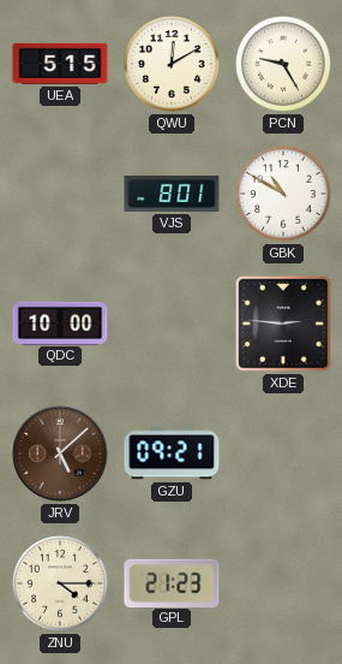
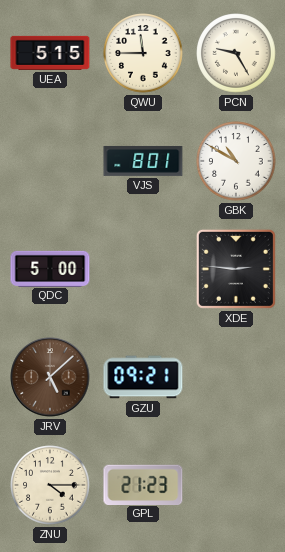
QWU: 12:10 -> 11:45
QDC: 10:00 -> 5:00
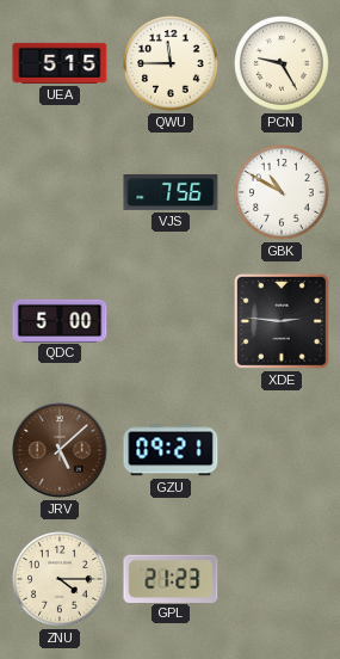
VJS: 8:01 -> 7:56
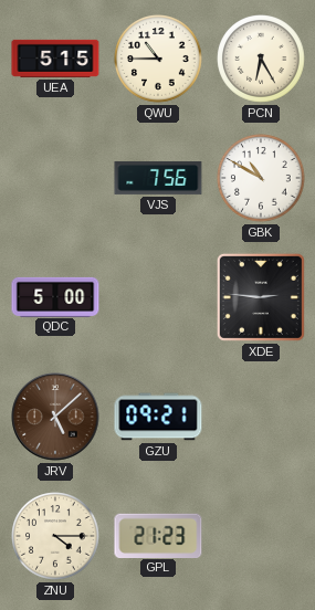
QWU: 11:45 -> 10:45
PCN: 9:25 -> 6:25
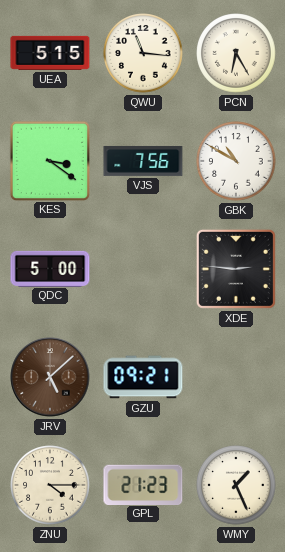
QWU: 10:45 -> 11:16
KES: none -> 3:21
WMY: none -> 1:26
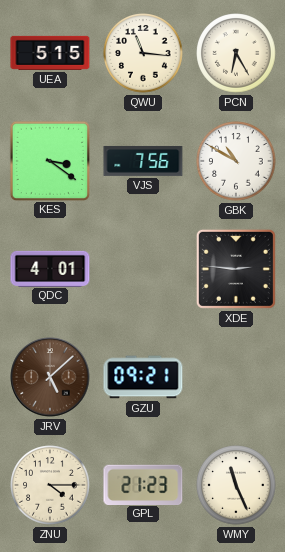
QDC: 5:00 -> 4:01
WMY: 1:26 -> 11:26
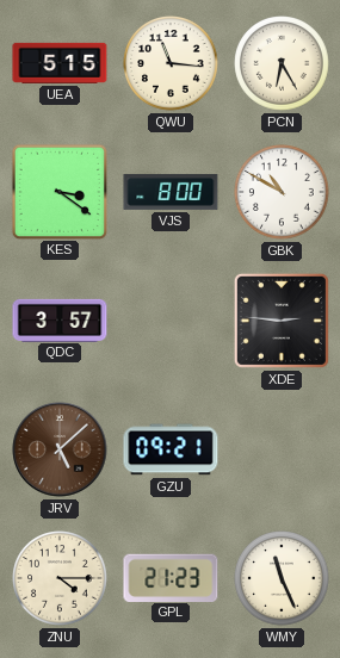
VJS: 7:56 -> 8:00
QDC: 4:01 -> 3:57
